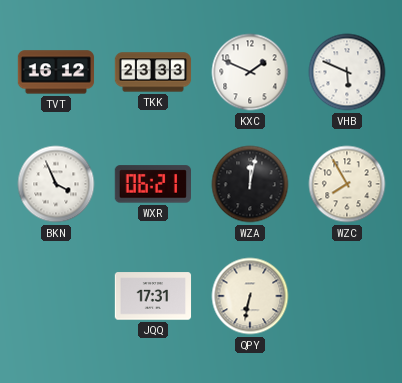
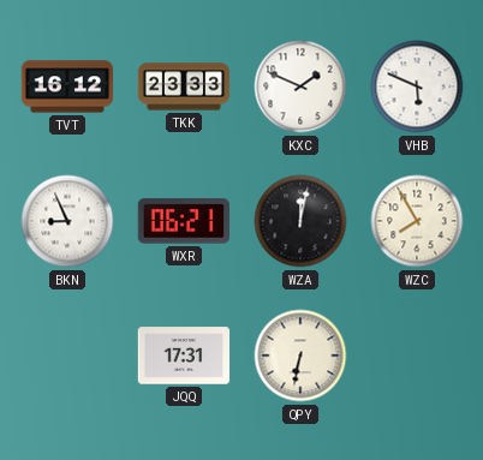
BKN: 3:56 -> 8:56
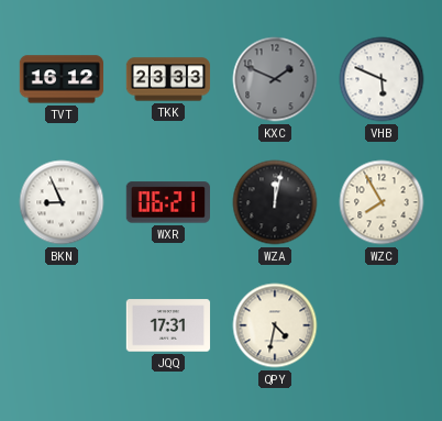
KXC dial: white -> grey
QPY: 6:32 -> 4:32
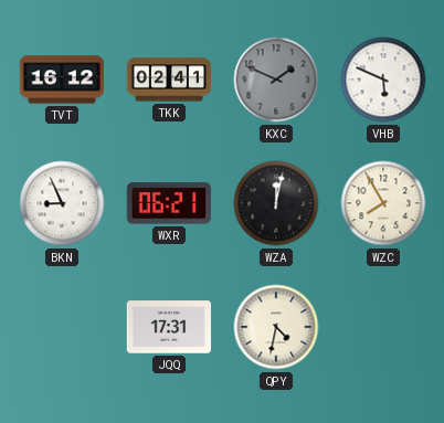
TKK: 23:33 -> 02:41
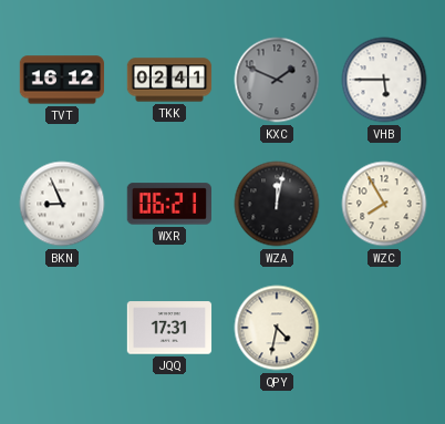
VHB: 5:49 -> 5:45
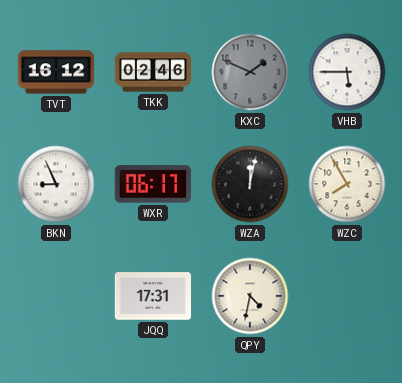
TKK: 02:41 -> 02:46
WXR: 06:21 -> 06:17
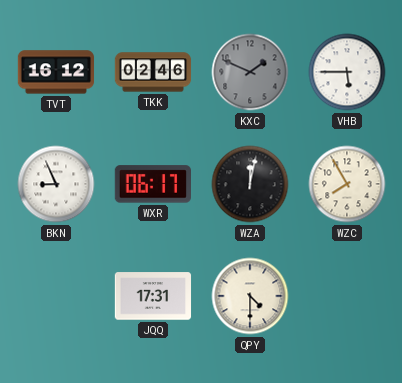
QPY: 4:32 -> 4:30
